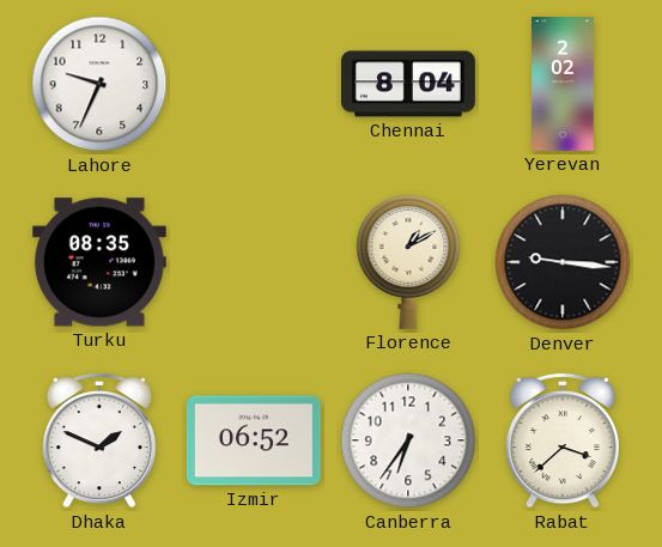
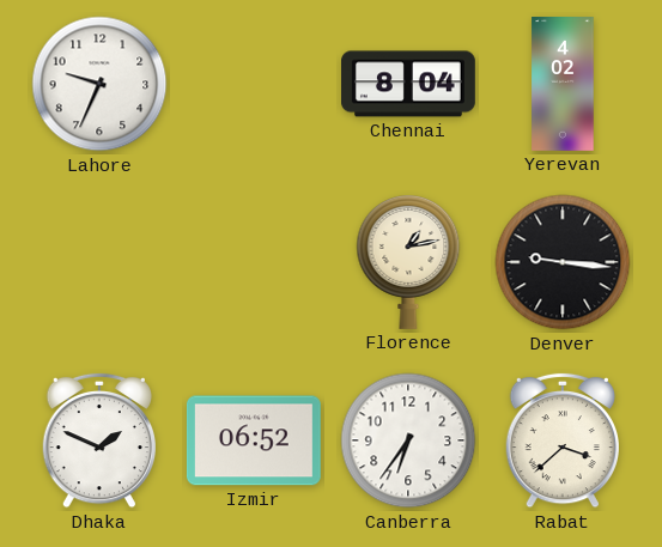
Yerevan: 2:02 -> 4:02
Turku: 08:35 -> none
Florence: 1:10 -> 1:13
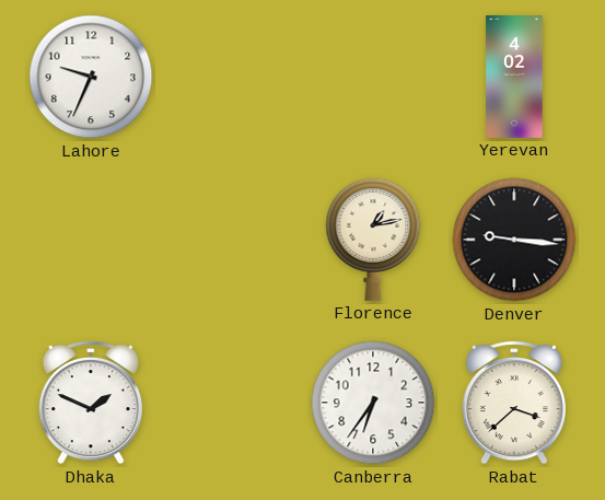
Chennai: 8:04 -> none
Izmir: 06:52 -> none
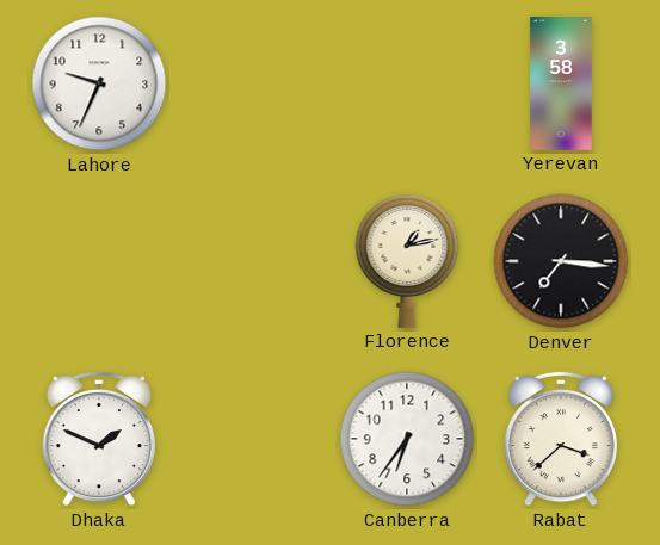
Yerevan: 4:02 -> 3:58
Denver: 9:16 -> 7:16
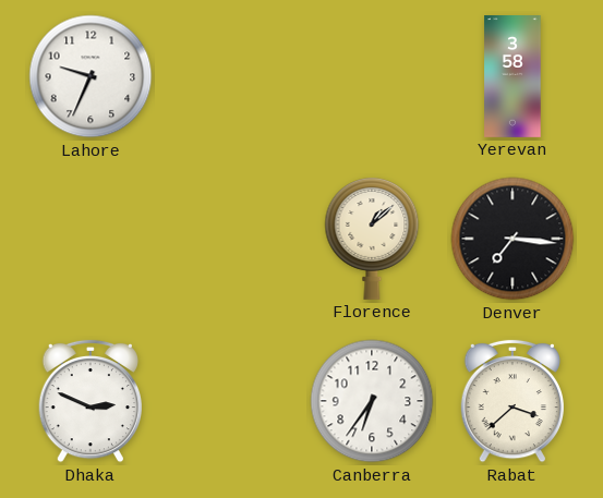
Florence: 1:13 -> 1:08
Dhaka: 1:49 -> 2:49
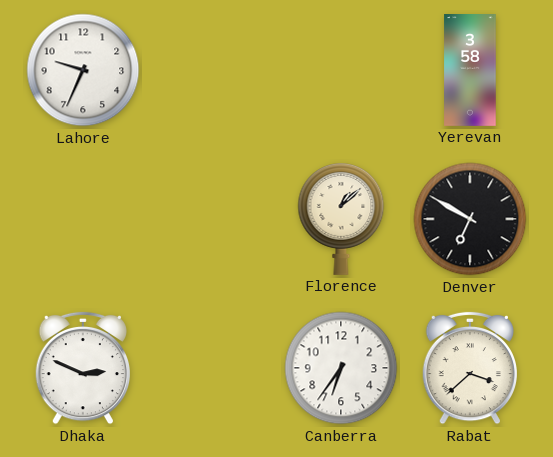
Denver: 7:16 -> 6:50
